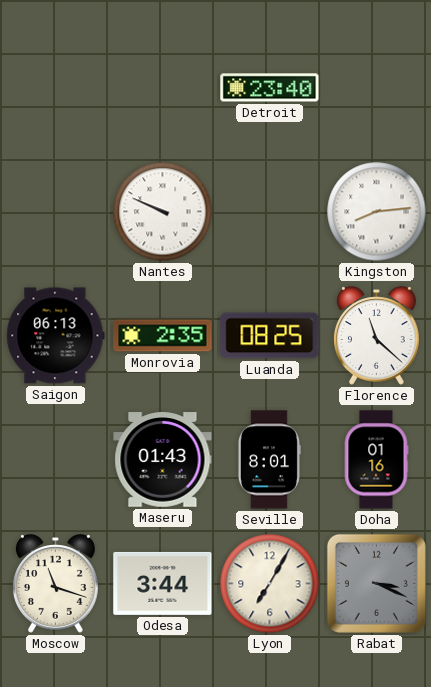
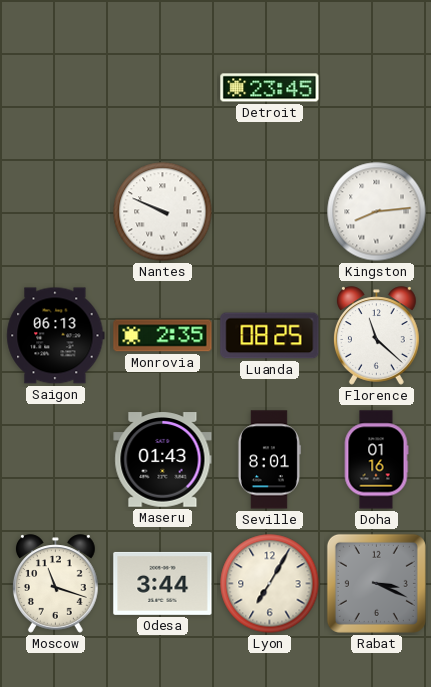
Detroit: 23:40 -> 23:45
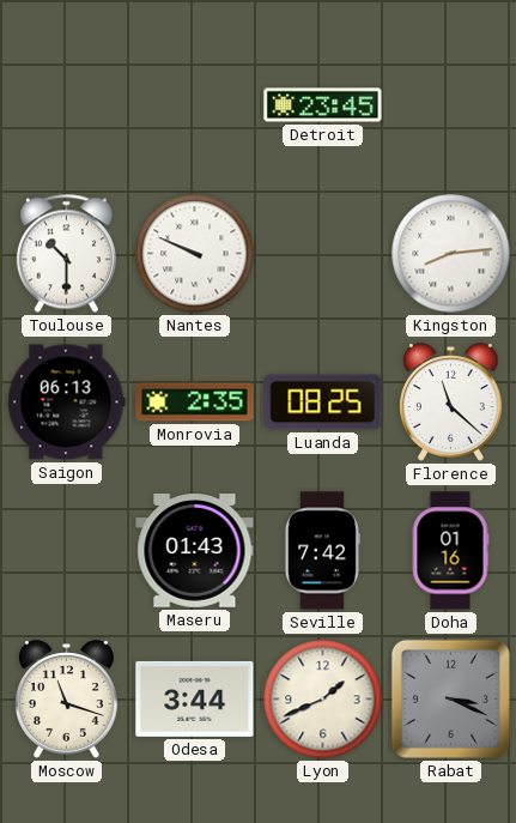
Toulouse: none -> 10:30
Seville: 8:01 -> 7:42
Lyon: 7:05 -> 1:41
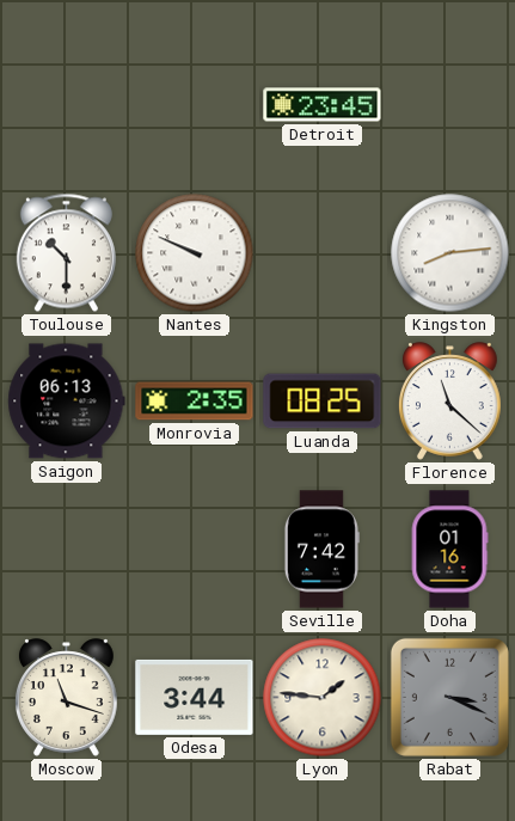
Maseru: 01:43 -> none
Lyon: 1:41 -> 1:46
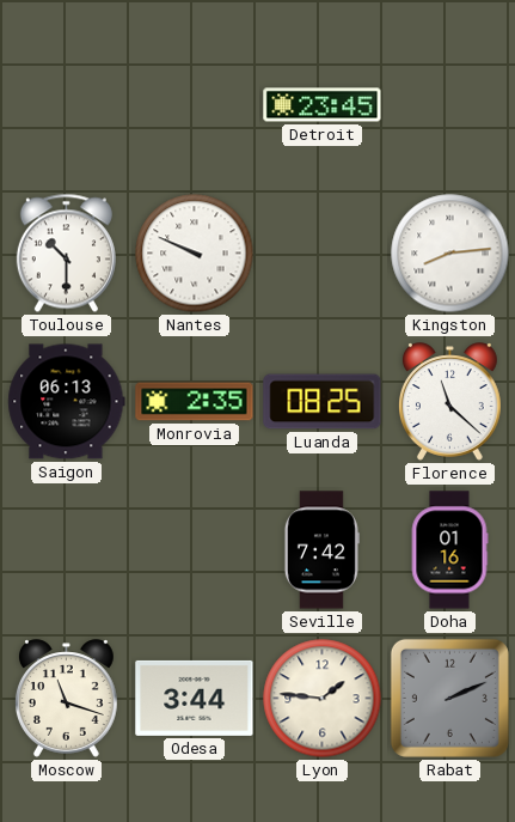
Rabat: 3:19 -> 2:11
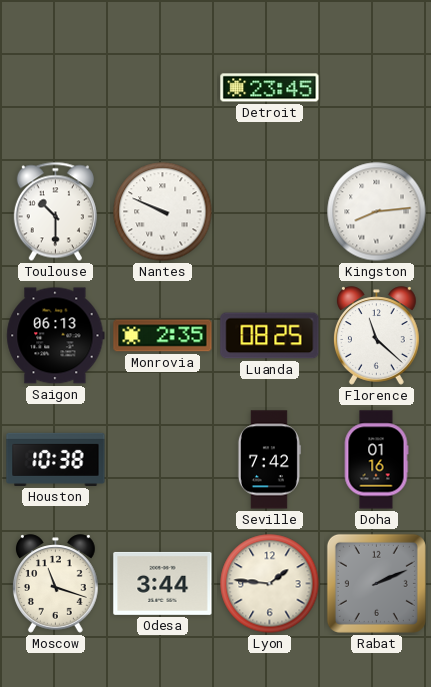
Houston: none -> 10:38
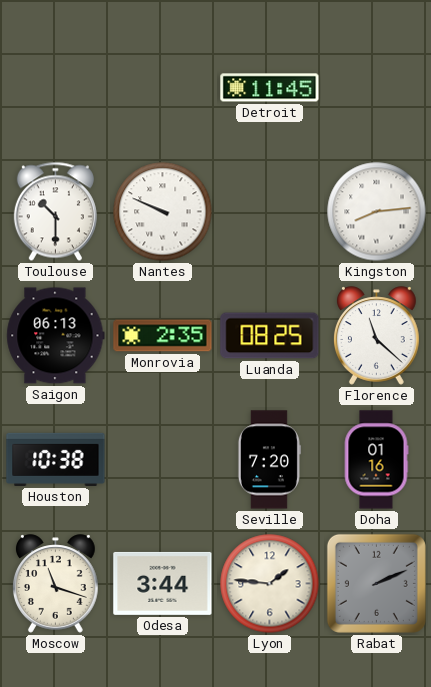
Detroit: 23:45 -> 11:45
Seville: 7:42 -> 7:20
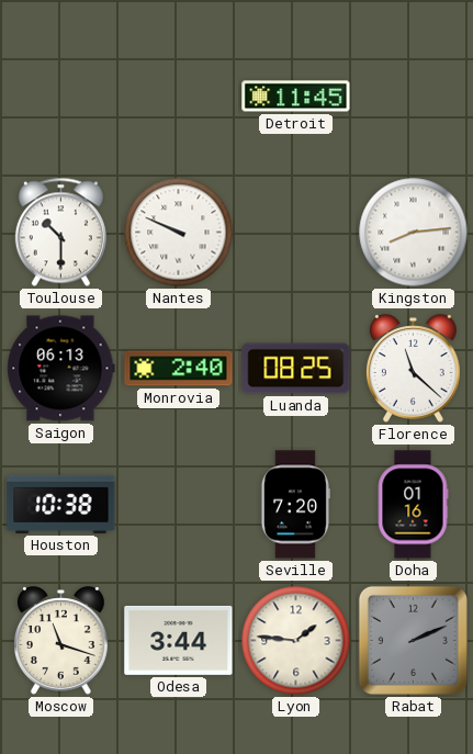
Monrovia: 2:35 -> 2:40
